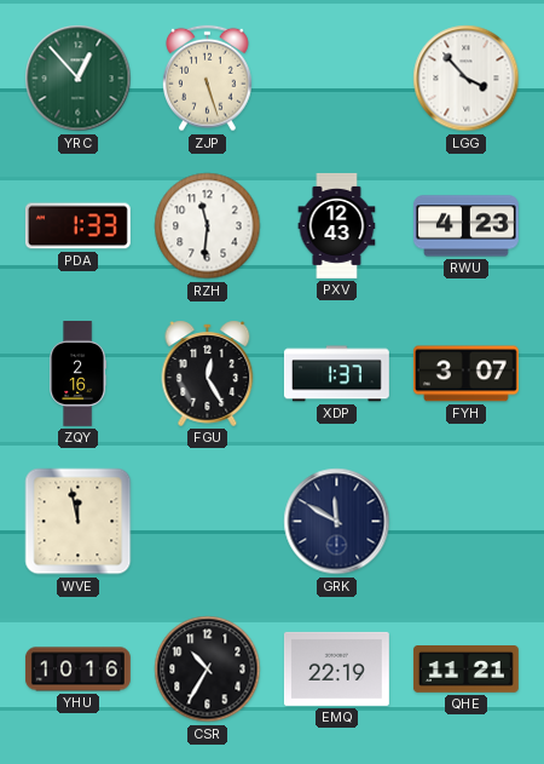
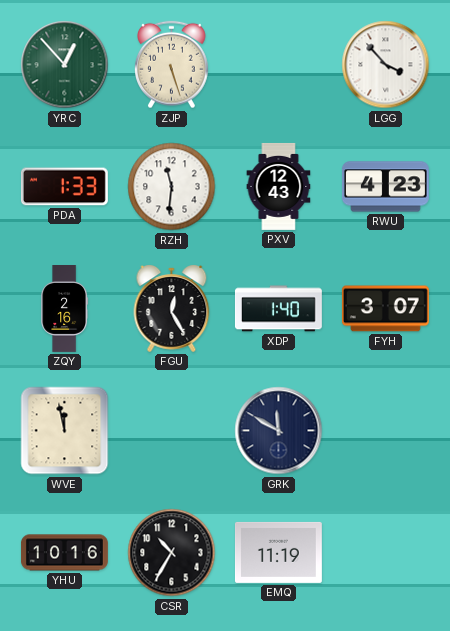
XDP: 1:37 -> 1:40
EMQ: 22:19 -> 11:19
QHE: 11:21 -> none
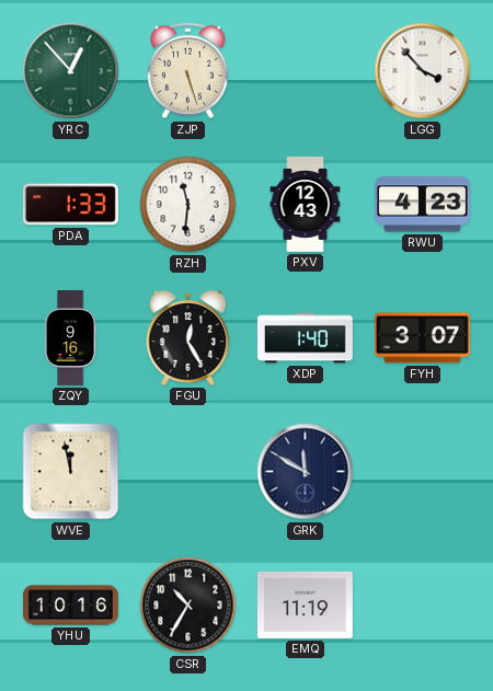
ZQY: 2:16 -> 9:16
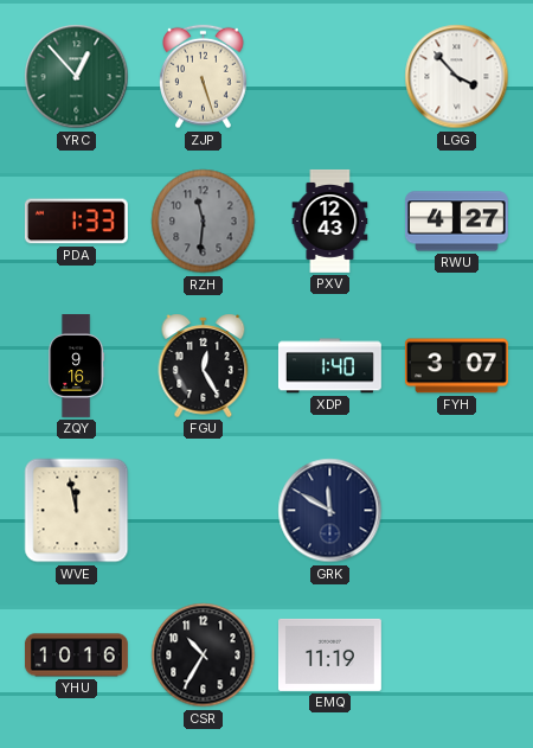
RZH dial: white -> grey
RWU: 4:23 -> 4:27
